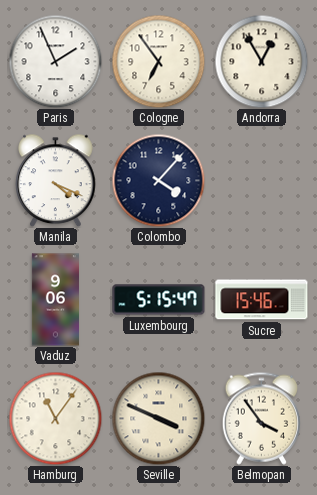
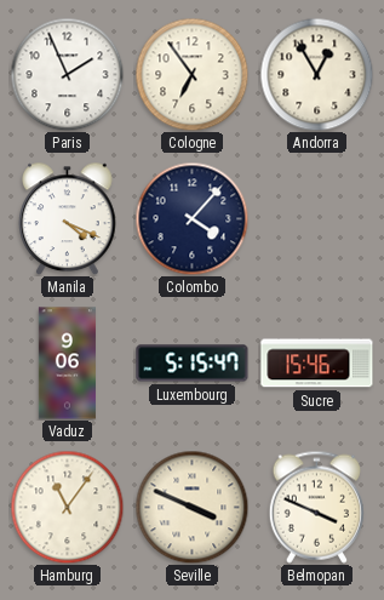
Belmopan: 3:54 -> 3:49
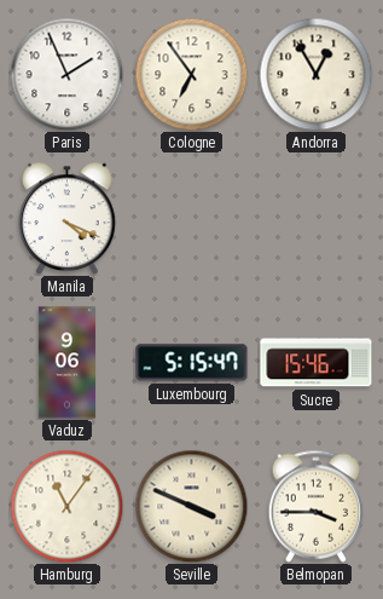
Colombo: 4:07 -> none
Belmopan: 3:49 -> 3:45
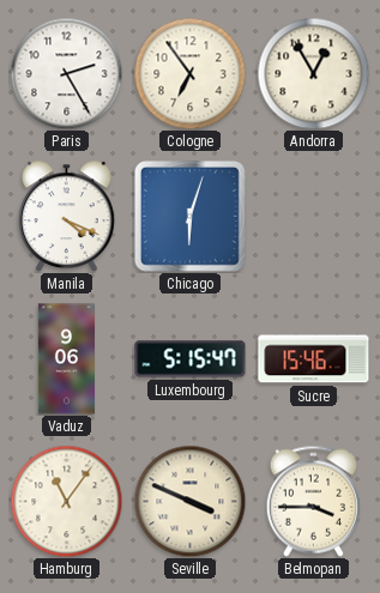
Paris: 1:56 -> 2:25
Chicago: none -> 6:03
